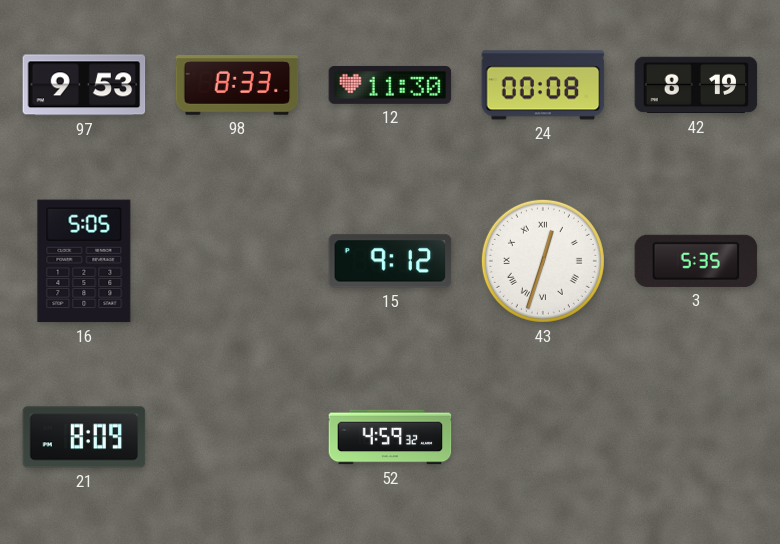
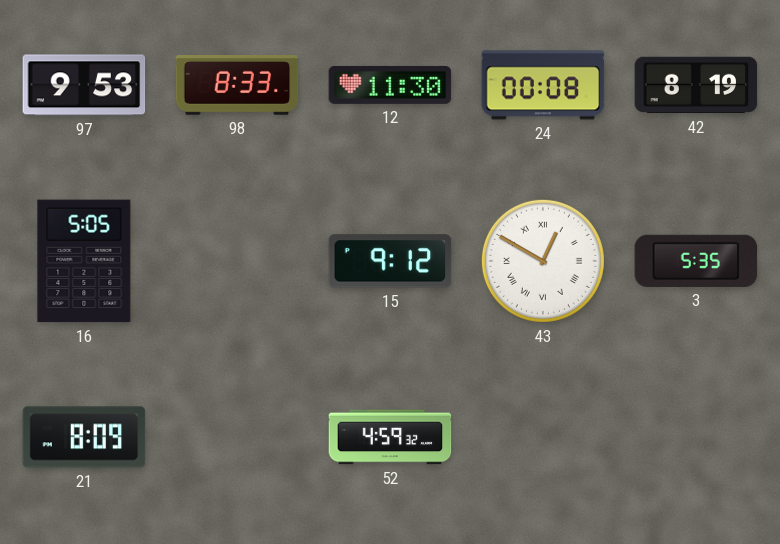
43: 12:33 -> 12:50
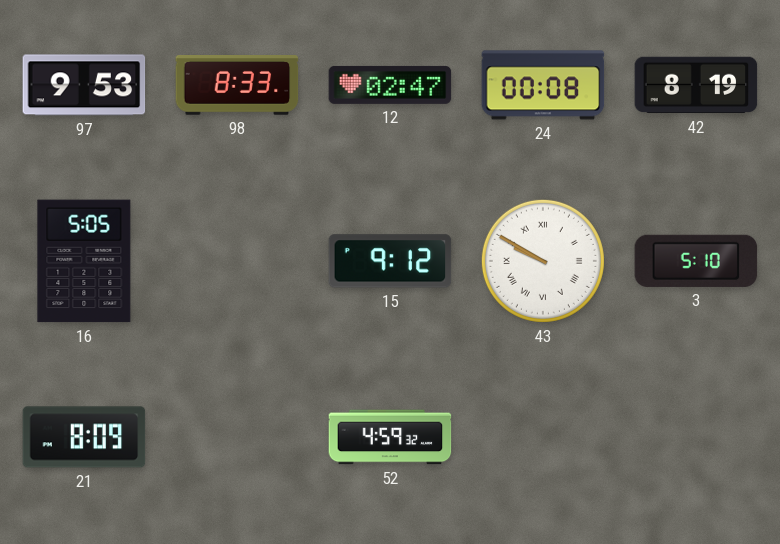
12: 11:30 -> 02:47
43: 12:50 -> 9:50
3: 5:35 -> 5:10
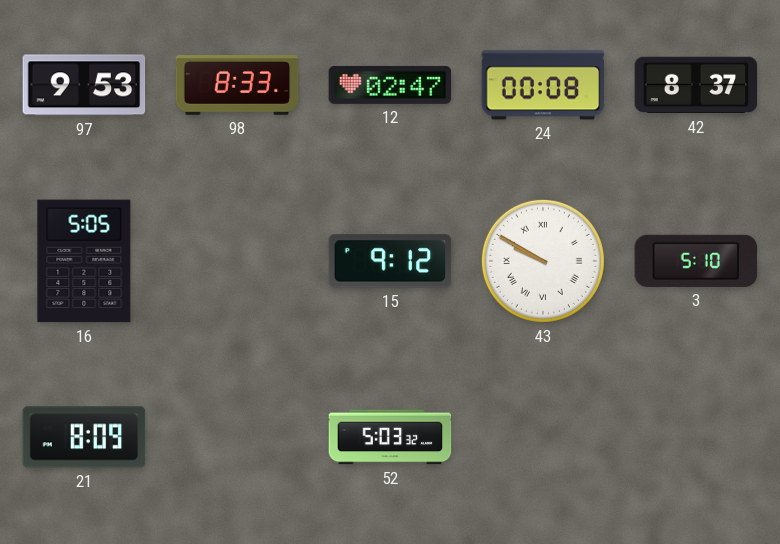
42: 8:19 -> 8:37
52: 4:59 -> 5:03
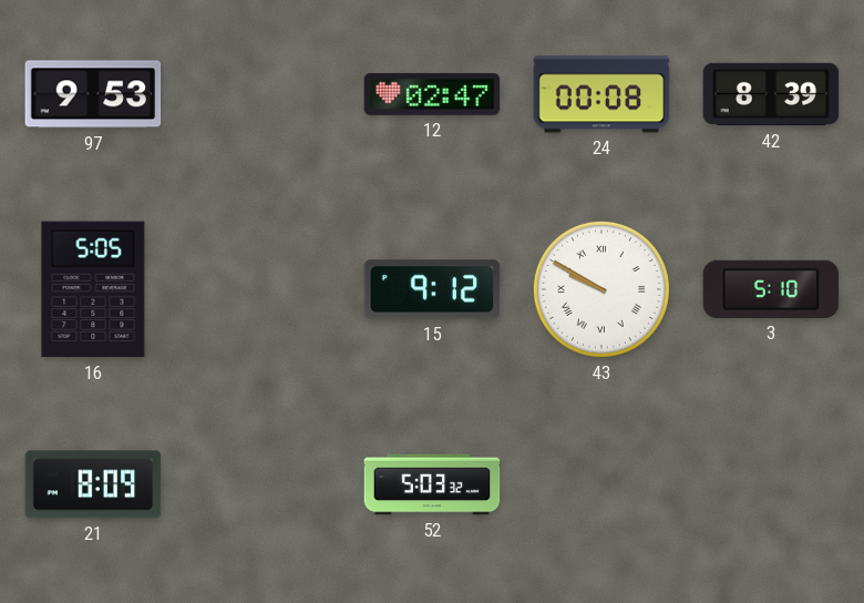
98: 8:33 -> none
42: 8:37 -> 8:39
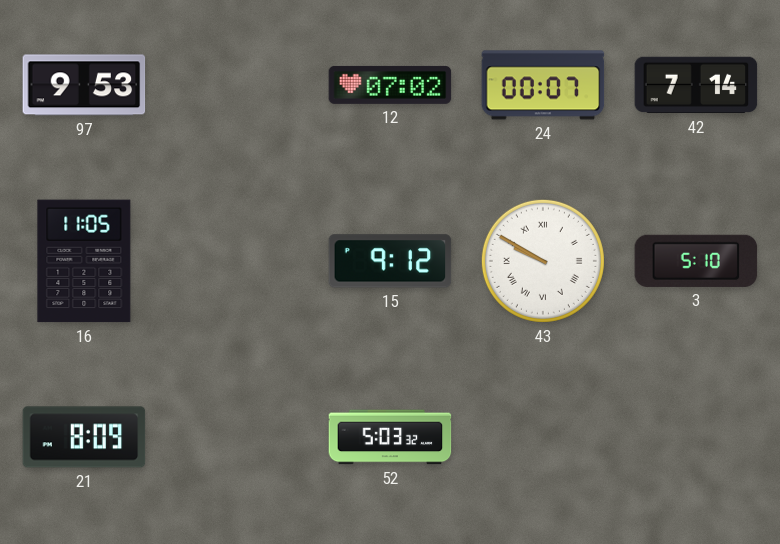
12: 02:47 -> 07:02
24: 00:08 -> 00:07
42: 8:39 -> 7:14
16: 5:05 -> 11:05
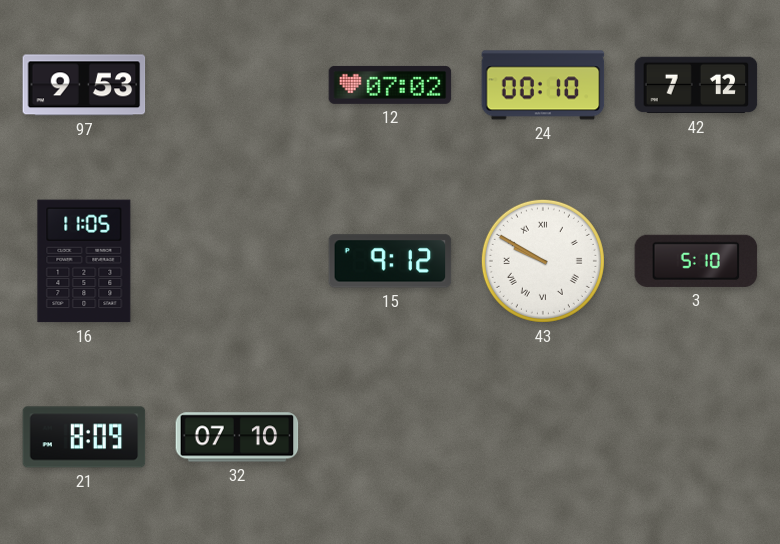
24: 00:07 -> 00:10
42: 7:14 -> 7:12
32: none -> 07:10
52: 5:03 -> none
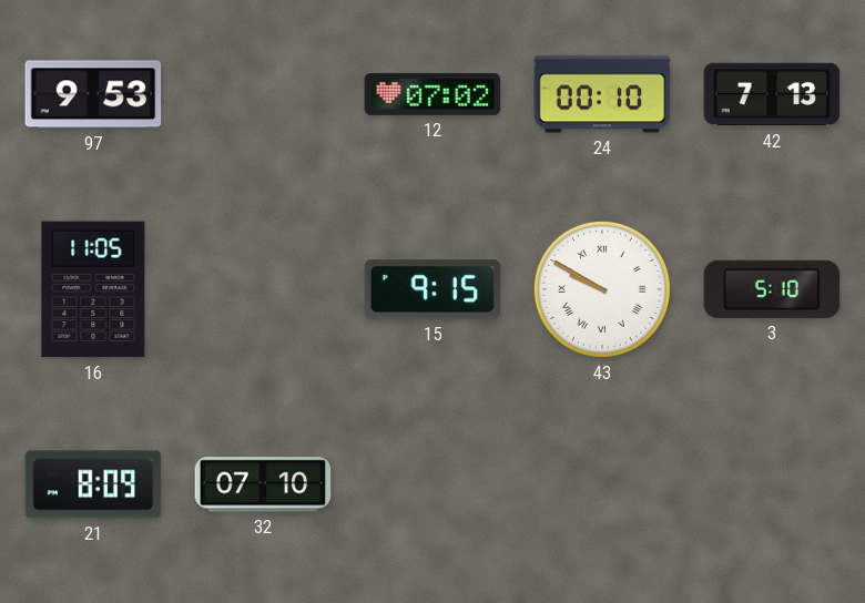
42: 7:12 -> 7:13
15: 9:12 -> 9:15
